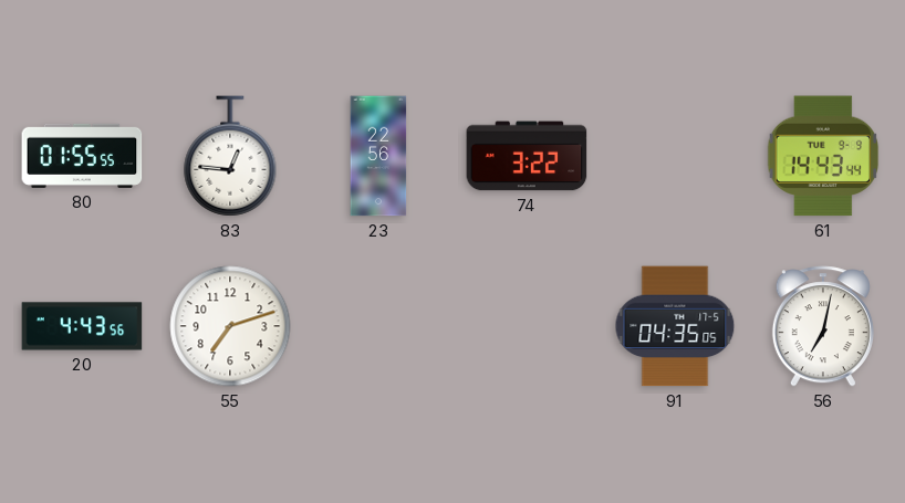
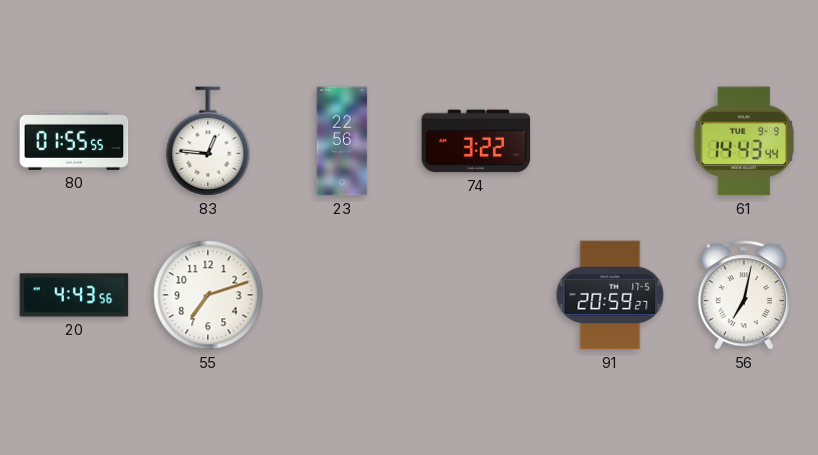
91: 04:35 -> 20:59
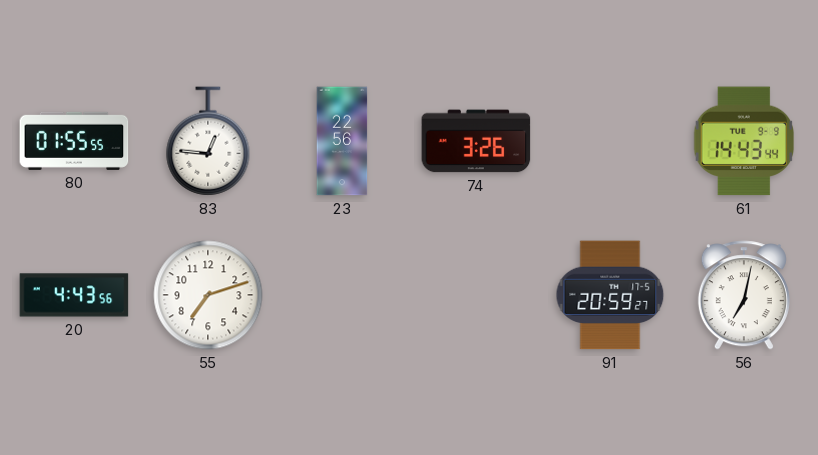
74: 3:22 -> 3:26
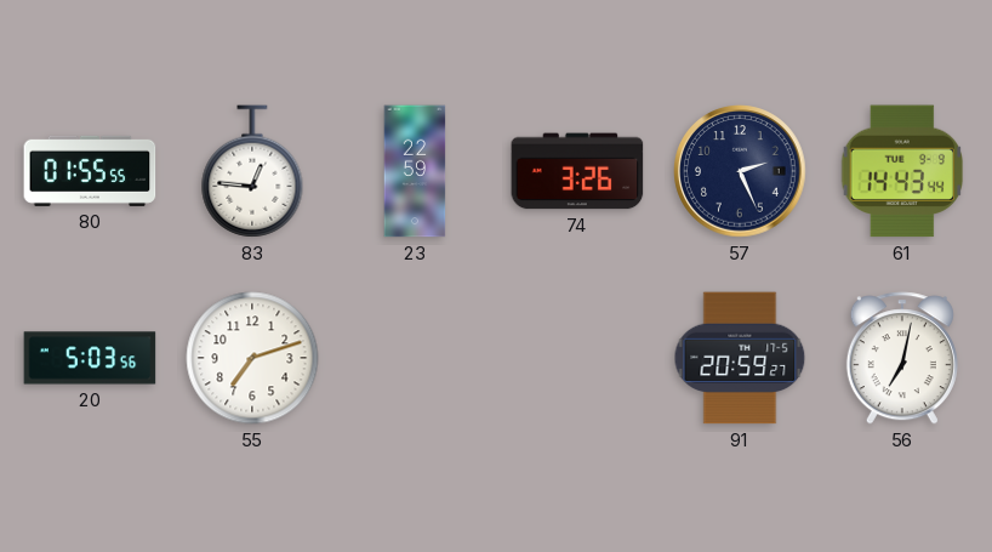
23: 22:56 -> 22:59
57: none -> 2:26
20: 4:43 -> 5:03
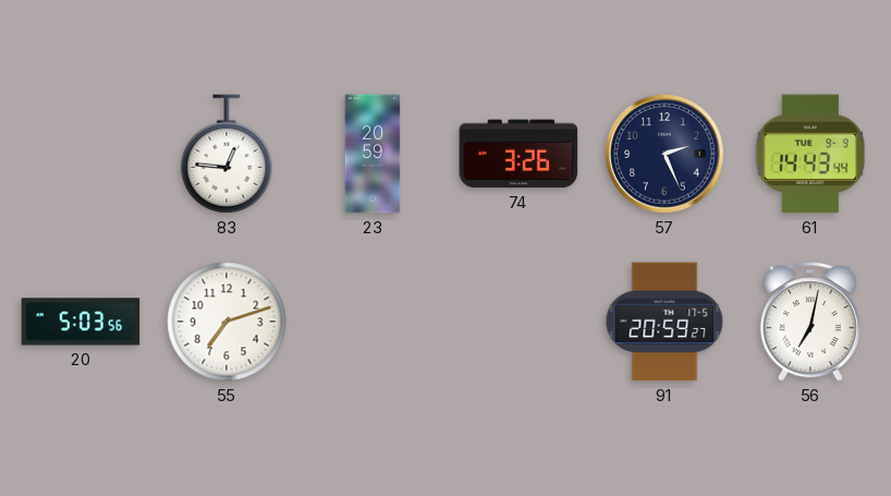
80: 01:55 -> none
23: 22:59 -> 20:59
